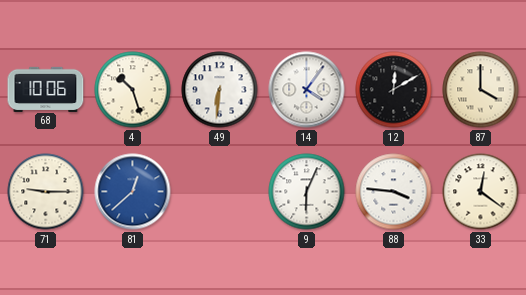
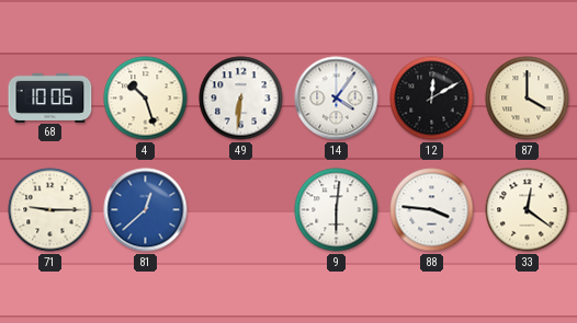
9: 6:04 -> 6:01
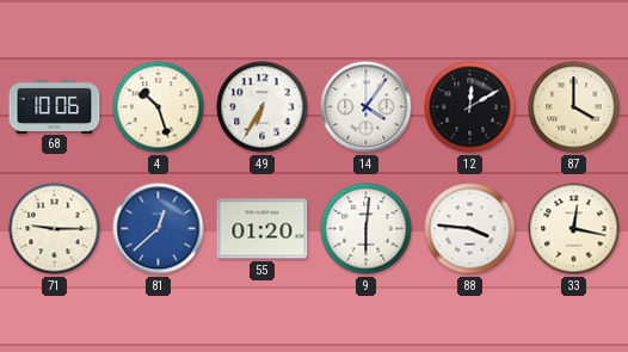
49: 6:31 -> 6:35
55: none -> 01:20
33: 12:21 -> 12:17
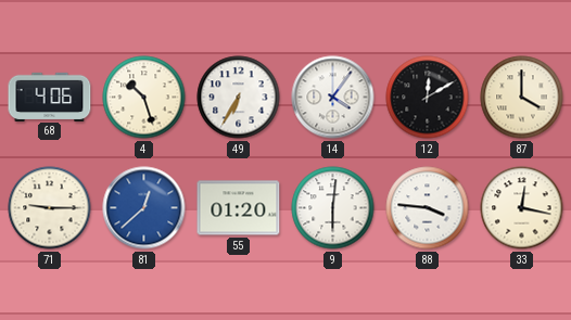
68: 10:06 -> 4:06
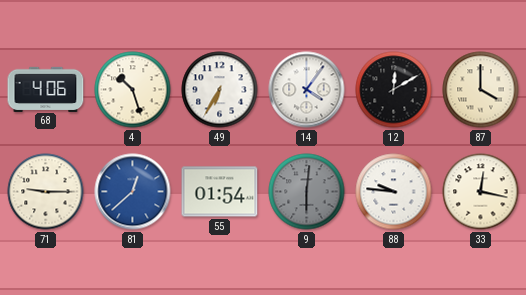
55: 01:20 -> 01:54
9 dial: white -> grey
88: 3:46 -> 9:46
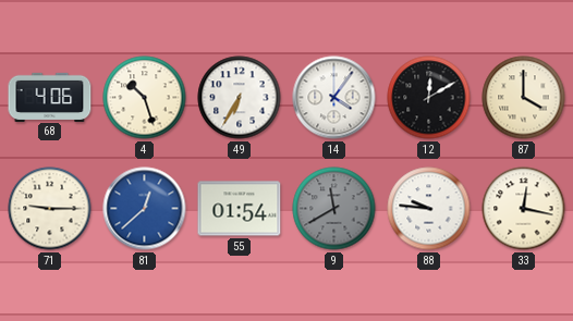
9: 6:01 -> 11:40
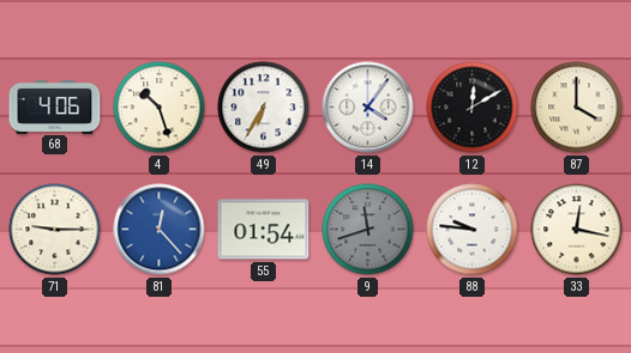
81: 12:38 -> 12:23
9: 11:40 -> 11:42
